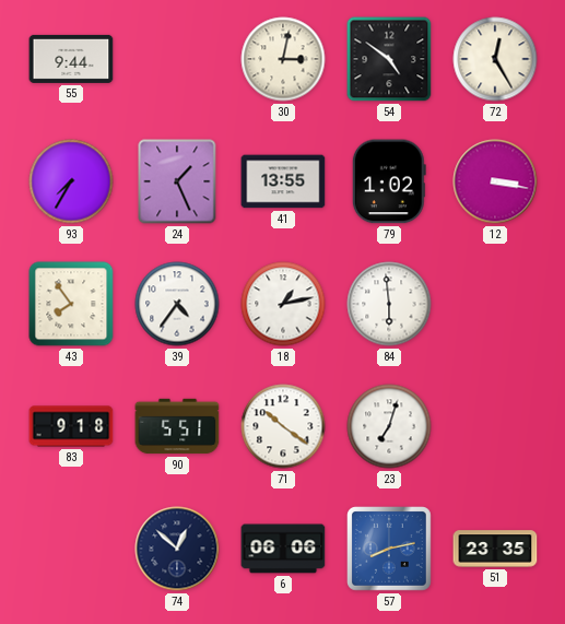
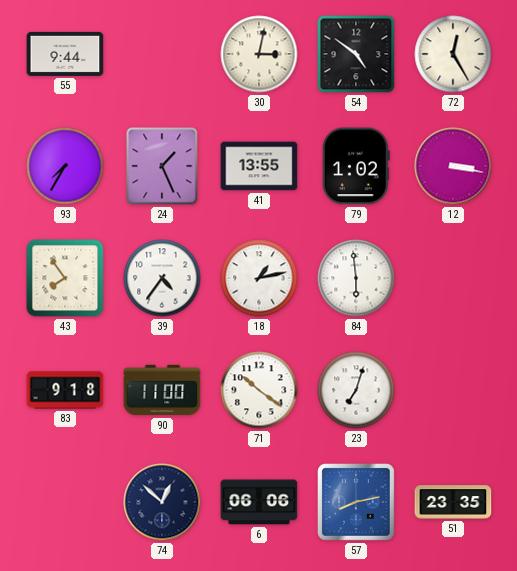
90: 5:51 -> 11:00
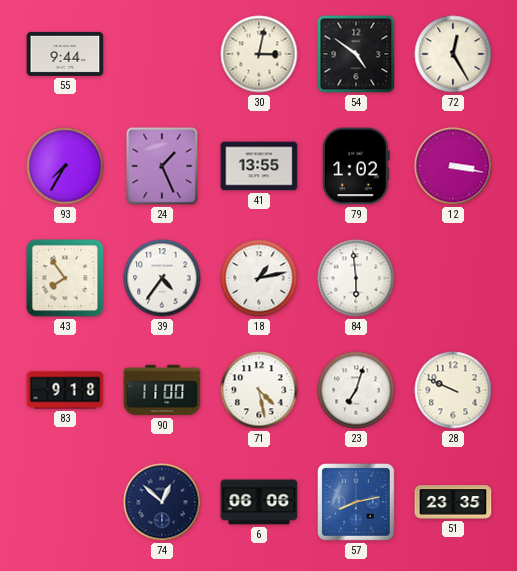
71: 10:21 -> 4:28
28: none -> 9:49
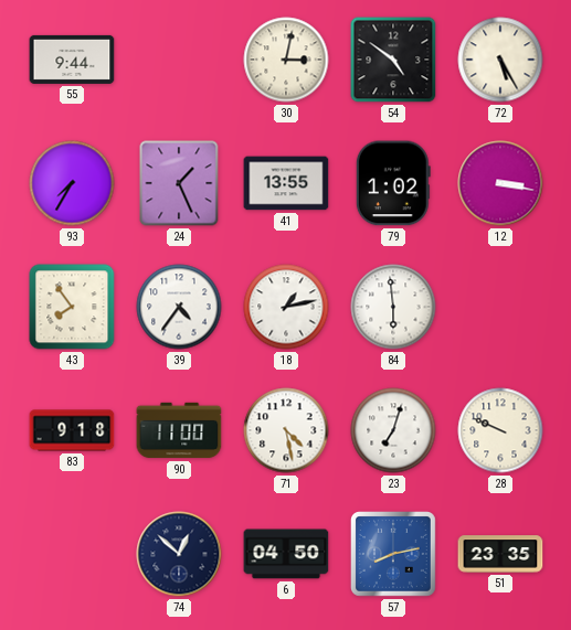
72: 12:25 -> 5:25
6: 06:06 -> 04:50
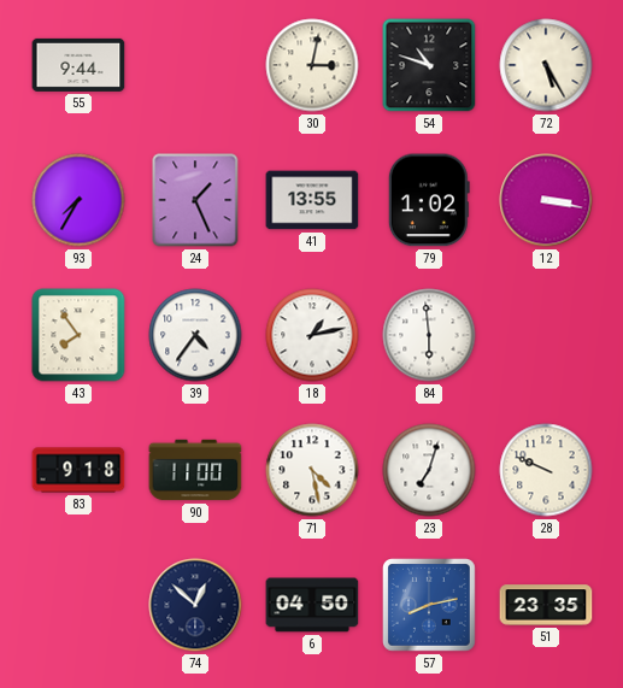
54: 4:51 -> 10:48
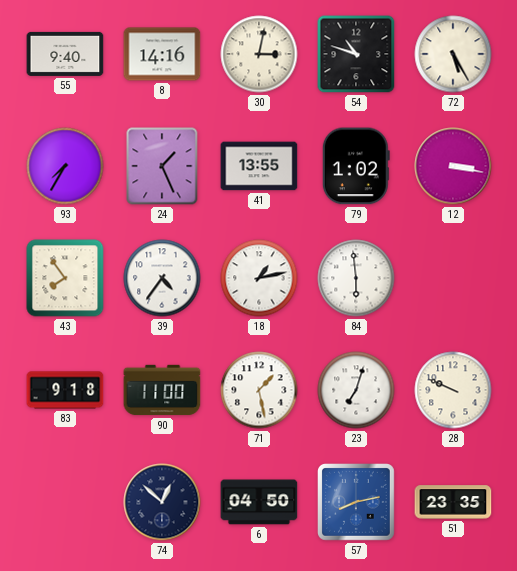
55: 9:44 -> 9:40
8: none -> 14:16
71: 4:28 -> 1:28
